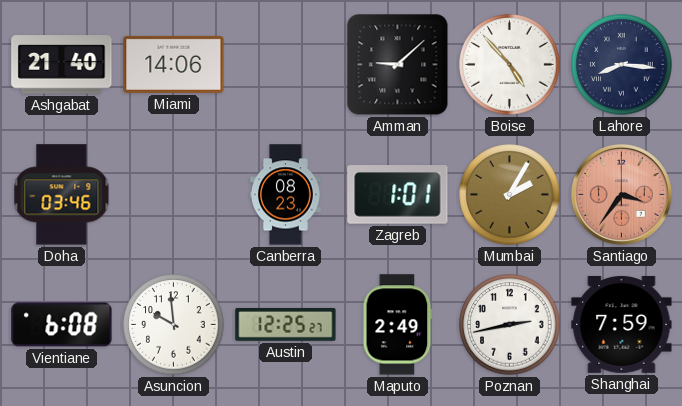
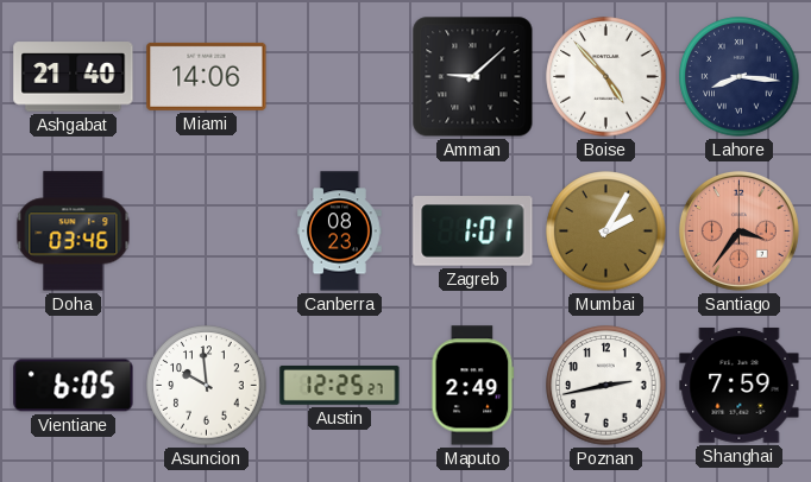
Vientiane: 6:08 -> 6:05
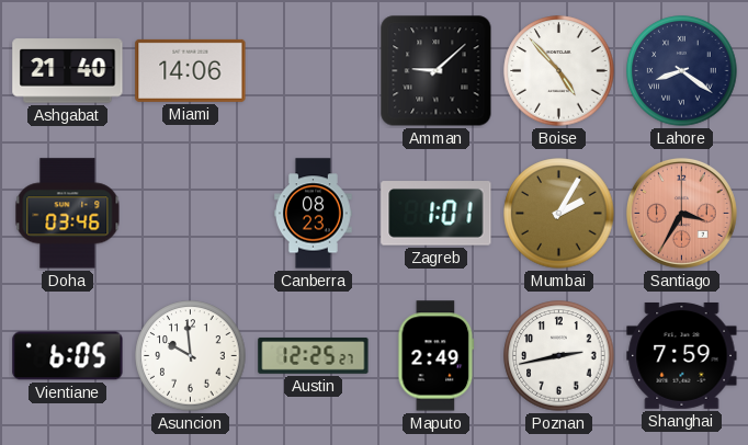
Lahore: 8:16 -> 8:21
Santiago: 3:36 -> 3:35
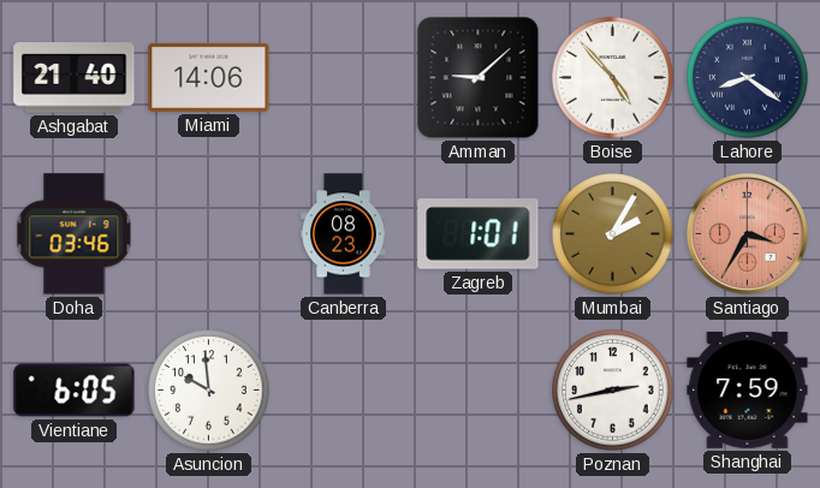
Austin: 12:25 -> none
Maputo: 2:49 -> none
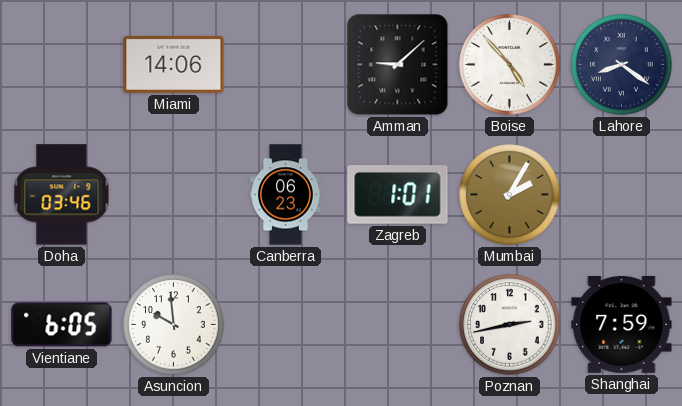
Ashgabat: 21:40 -> none
Canberra: 08:23 -> 06:23
Santiago: 3:35 -> none
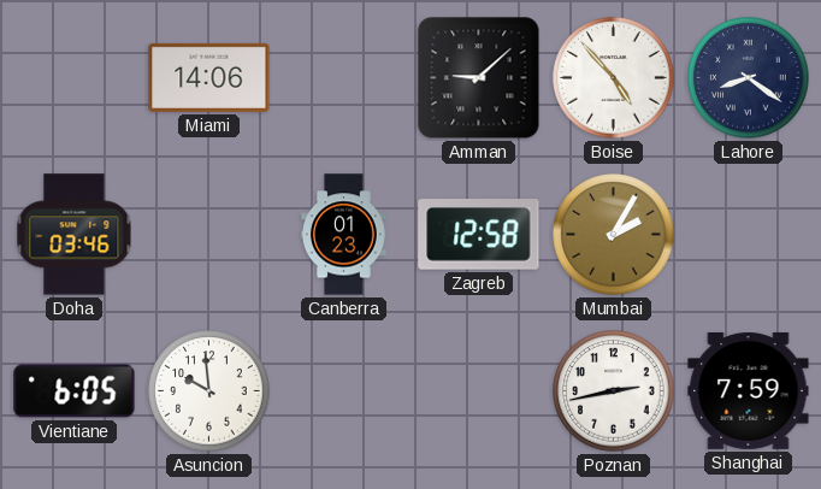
Canberra: 06:23 -> 01:23
Zagreb: 1:01 -> 12:58
